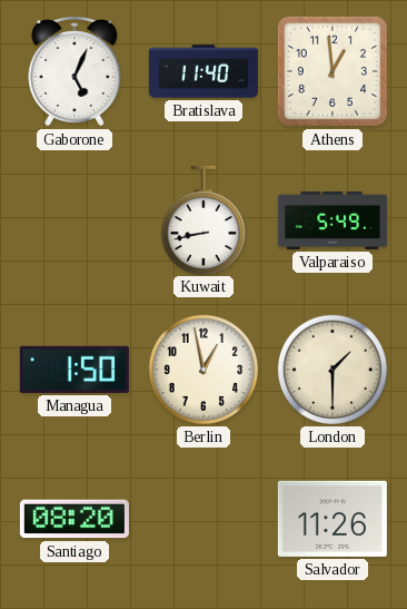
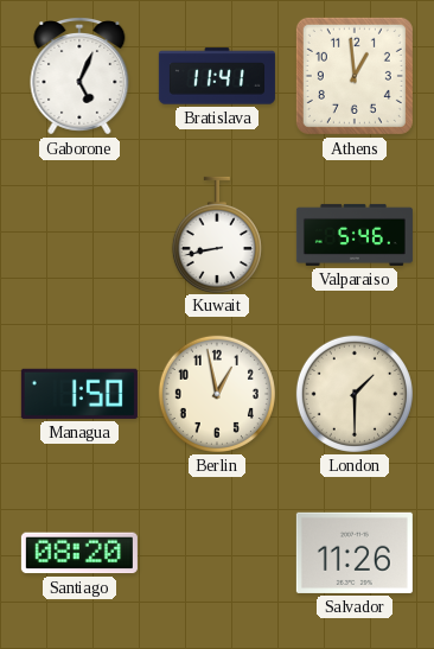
Bratislava: 11:40 -> 11:41
Valparaiso: 5:49 -> 5:46
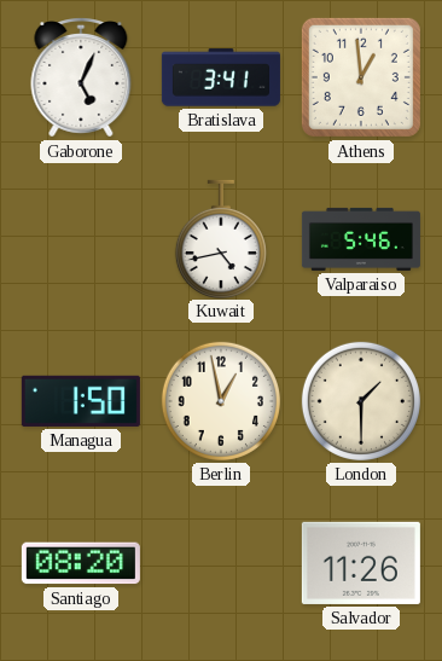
Bratislava: 11:41 -> 3:41
Kuwait: 8:43 -> 4:43
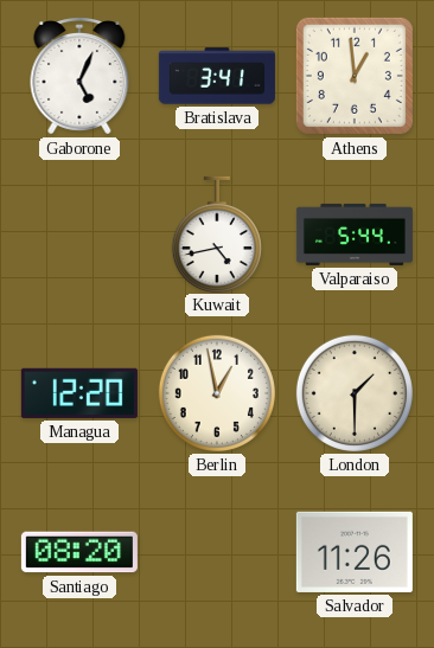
Valparaiso: 5:46 -> 5:44
Managua: 1:50 -> 12:20
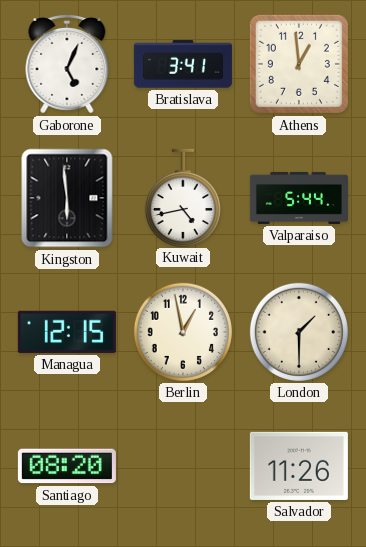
Kingston: none -> 5:59
Managua: 12:20 -> 12:15
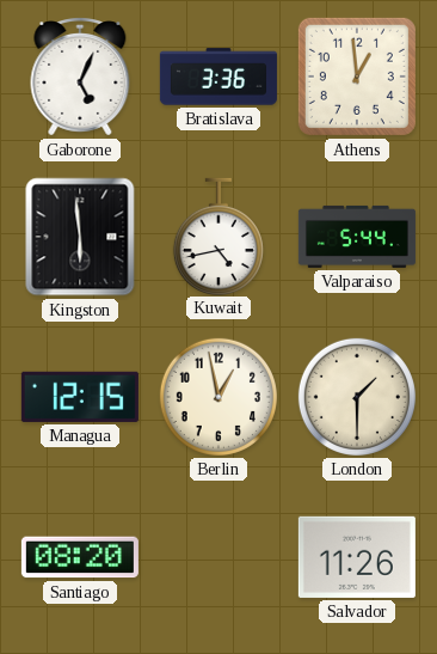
Bratislava: 3:41 -> 3:36
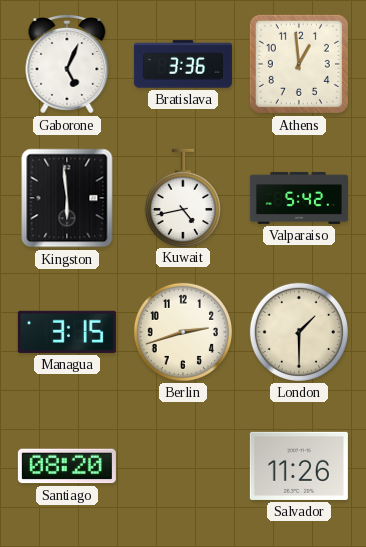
Valparaiso: 5:44 -> 5:42
Managua: 12:15 -> 3:15
Berlin: 12:58 -> 2:42
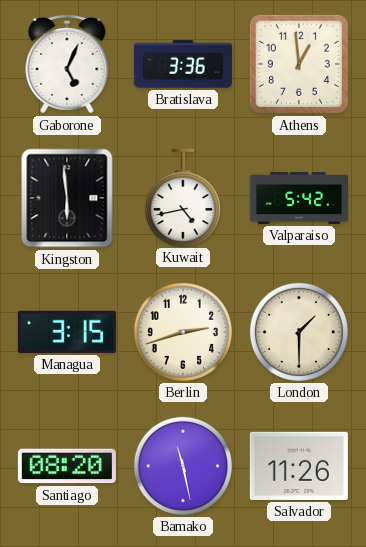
Bamako: none -> 11:28
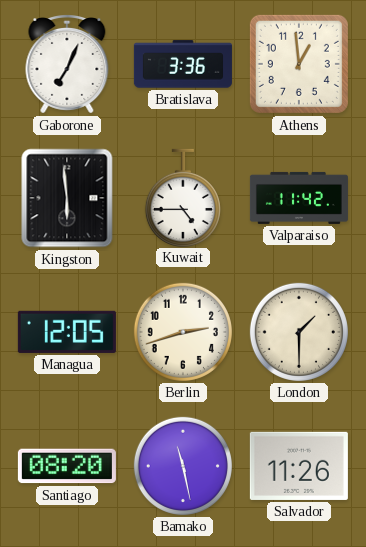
Gaborone: 5:04 -> 7:04
Kuwait: 4:43 -> 4:45
Valparaiso: 5:42 -> 11:42
Managua: 3:15 -> 12:05
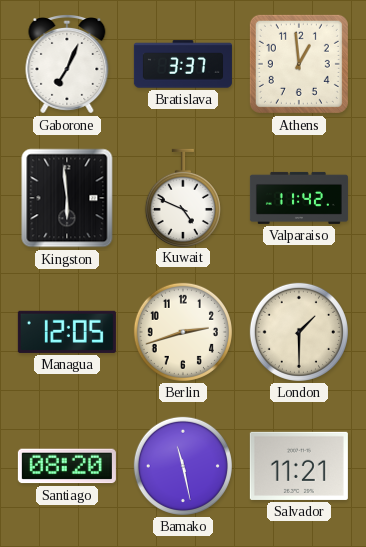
Bratislava: 3:36 -> 3:37
Kuwait: 4:45 -> 4:49
Salvador: 11:26 -> 11:21
